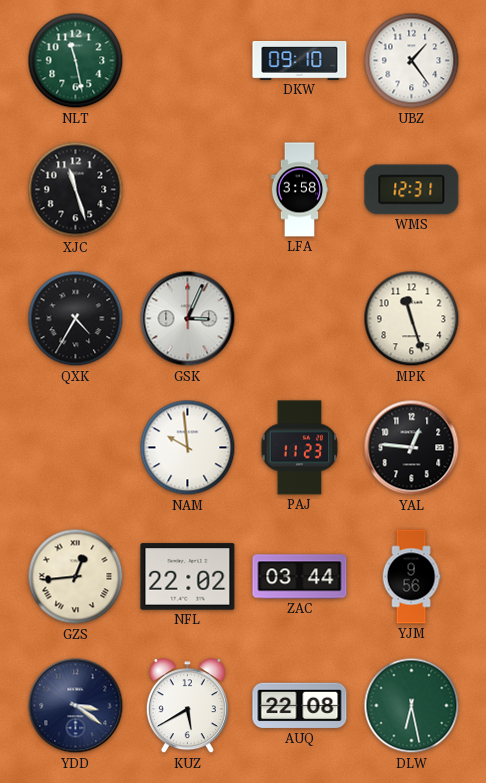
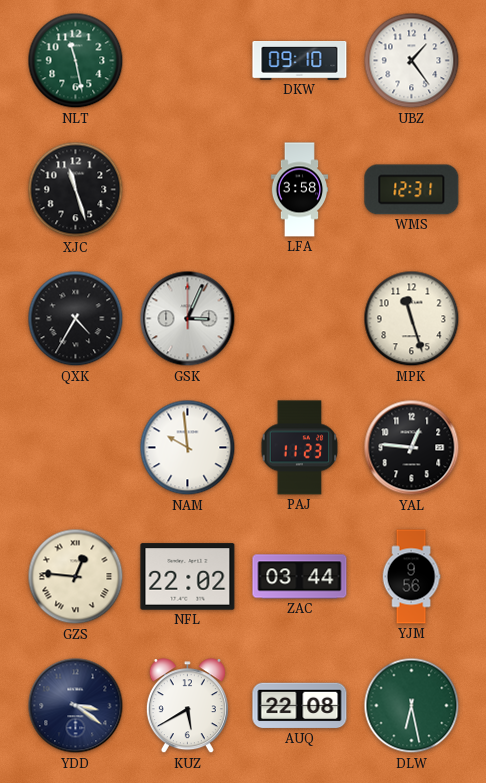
GZS: 12:44 -> 12:46
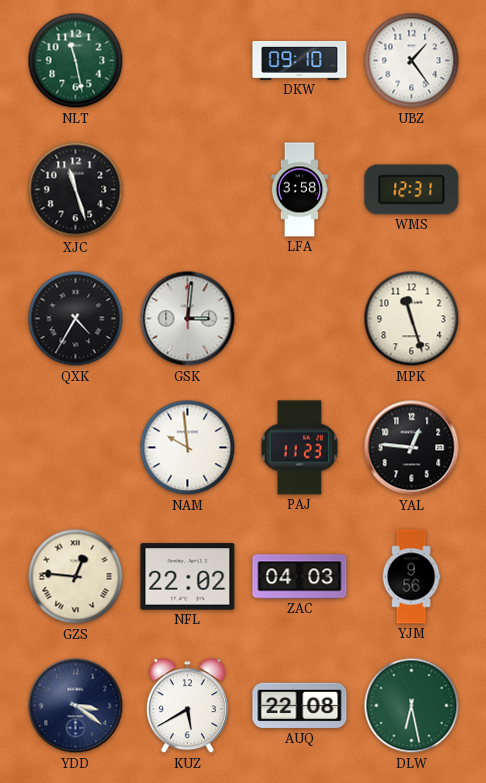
GSK: 3:04 -> 3:01
ZAC: 03:44 -> 04:03
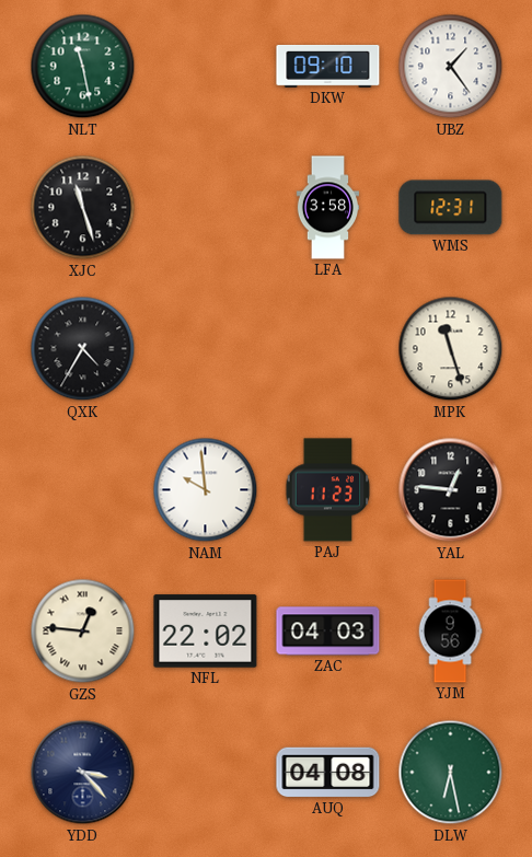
GSK: 3:01 -> none
YDD: 3:21 -> 3:23
KUZ: 5:40 -> none
AUQ: 22:08 -> 04:08
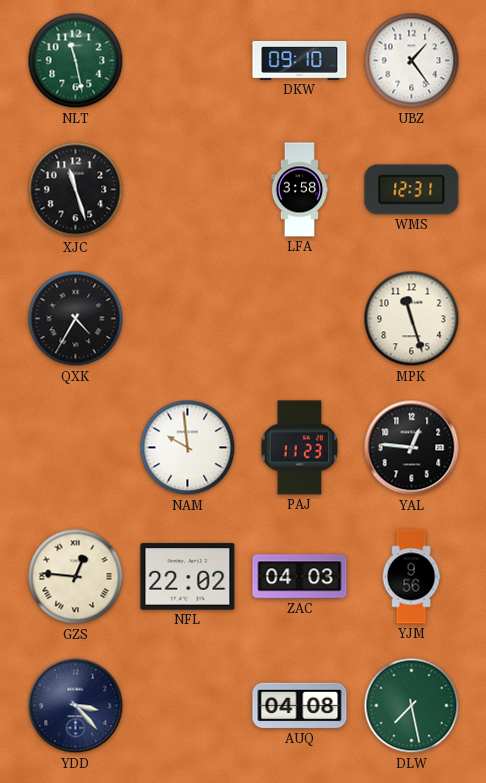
DLW: 6:28 -> 7:28
